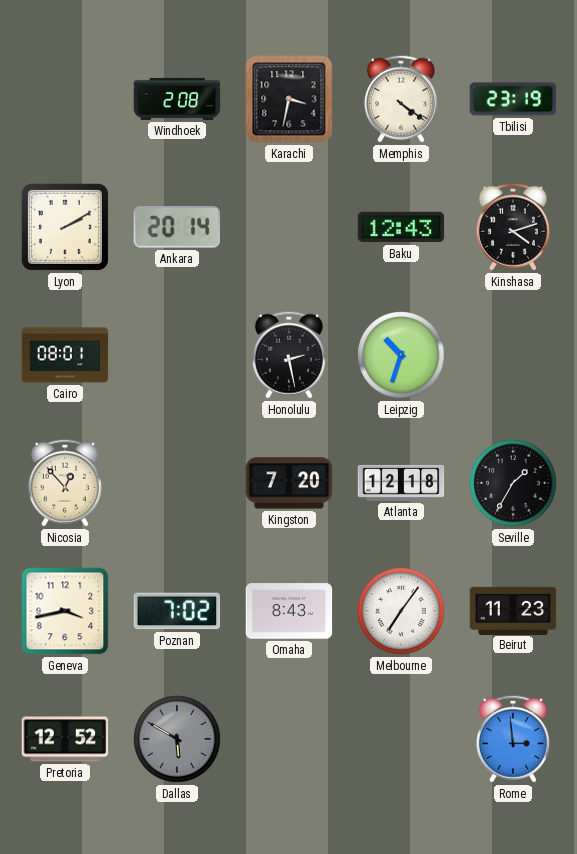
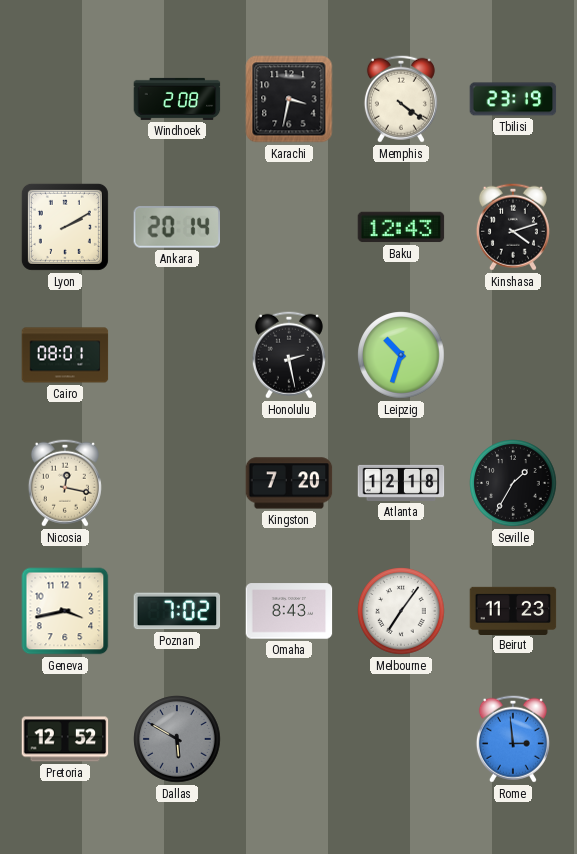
Nicosia: 12:53 -> 12:17
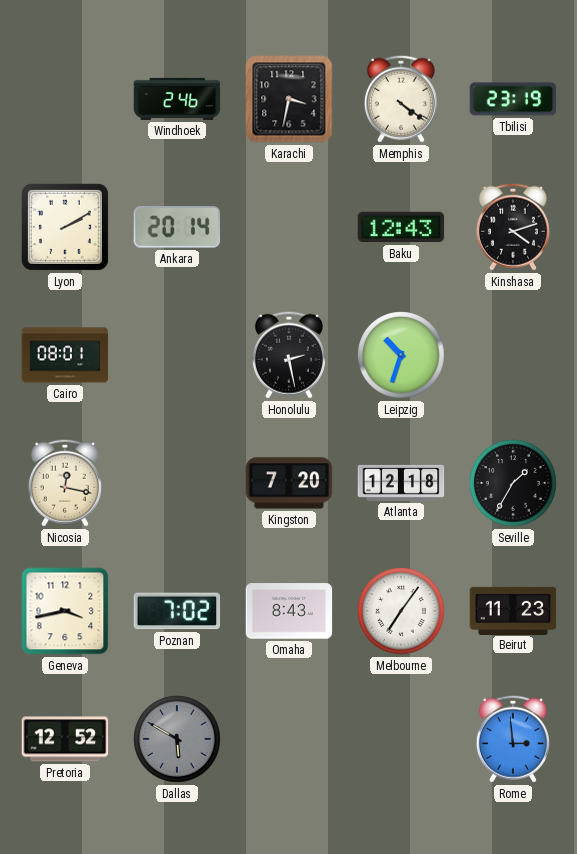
Windhoek: 2:08 -> 2:46
